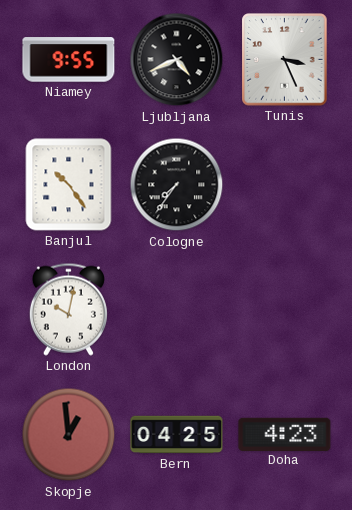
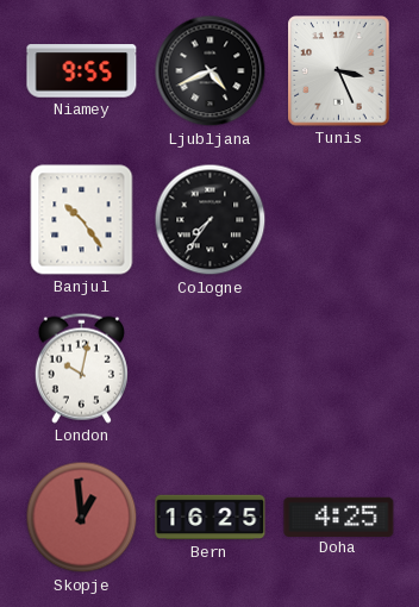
Bern: 04:25 -> 16:25
Doha: 4:23 -> 4:25
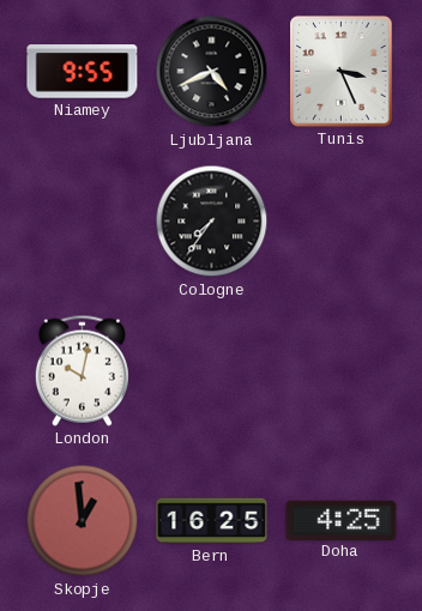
Banjul: 10:24 -> none
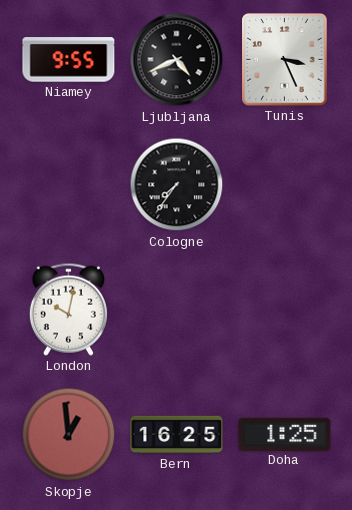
Doha: 4:25 -> 1:25
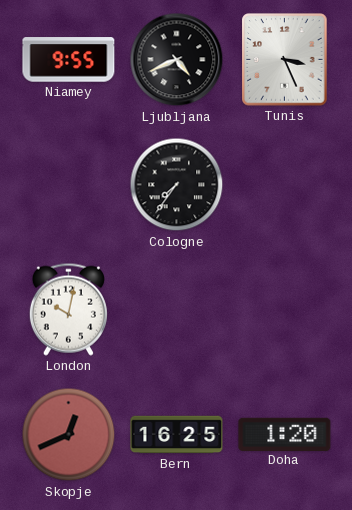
Skopje: 12:59 -> 12:41
Doha: 1:25 -> 1:20
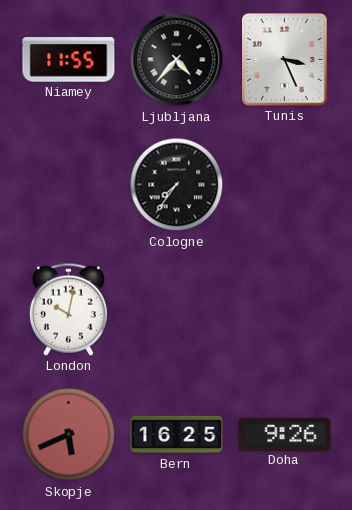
Niamey: 9:55 -> 11:55
Ljubljana: 4:41 -> 4:37
Skopje: 12:41 -> 5:41
Doha: 1:20 -> 9:26
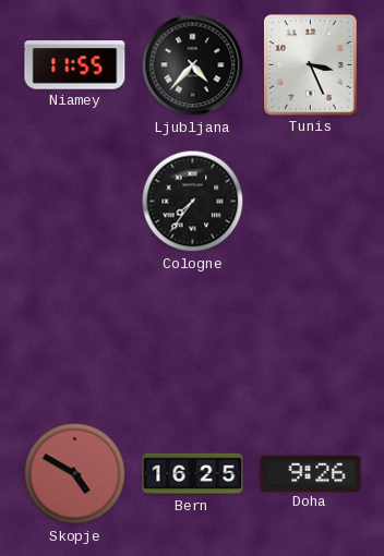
London: 10:02 -> none
Skopje: 5:41 -> 4:50
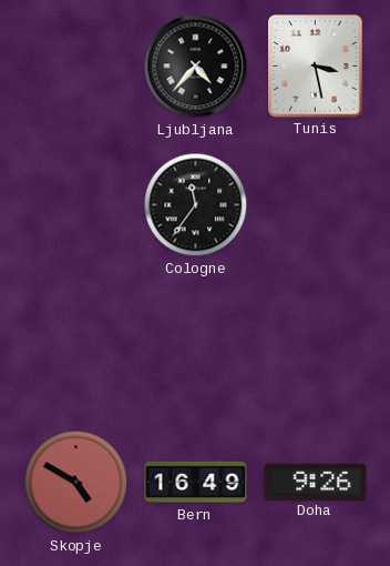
Niamey: 11:55 -> none
Tunis: 3:26 -> 3:28
Cologne: 7:36 -> 11:36
Bern: 16:25 -> 16:49
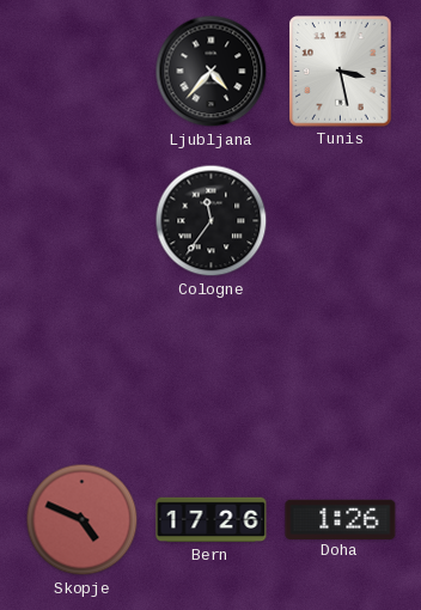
Skopje: 4:50 -> 4:49
Bern: 16:49 -> 17:26
Doha: 9:26 -> 1:26
